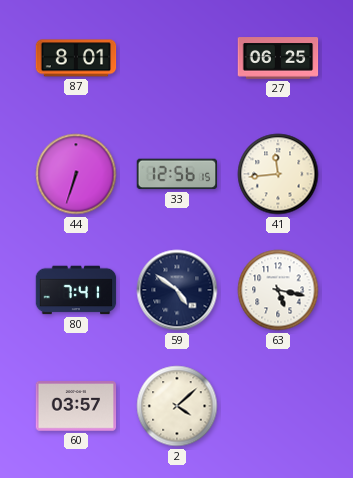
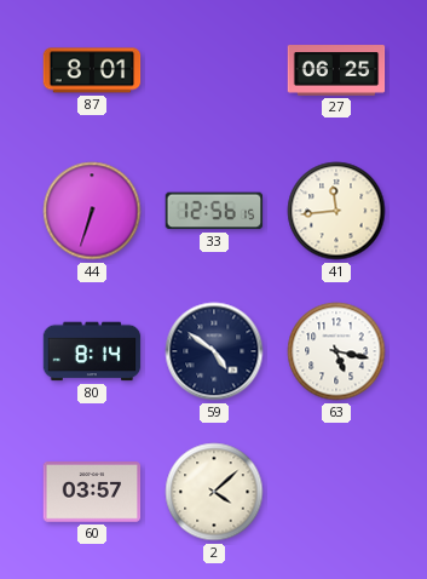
80: 7:41 -> 8:14
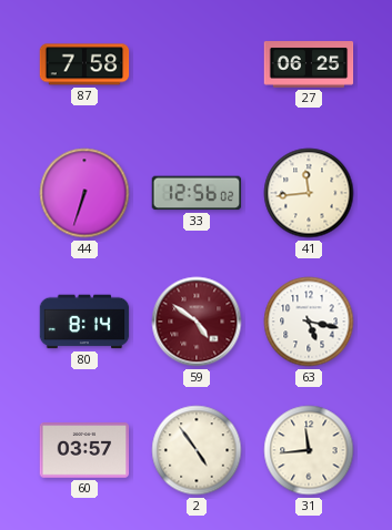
87: 8:01 -> 7:58
33: 12:56:15 -> 12:56:02
59 dial: navy -> burgundy
2: 4:08 -> 4:54
31: none -> 11:44
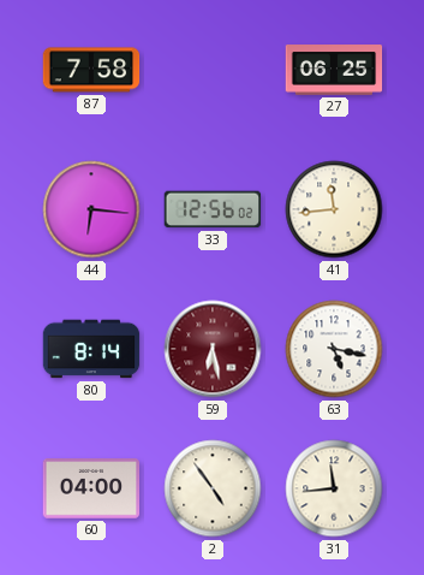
44: 6:33 -> 6:16
59: 4:51 -> 6:28
60: 03:57 -> 04:00
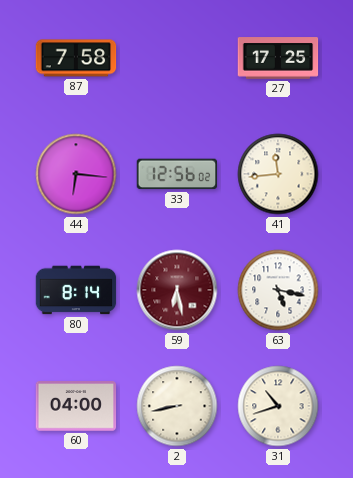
27: 06:25 -> 17:25
2: 4:54 -> 8:43
31: 11:44 -> 10:42
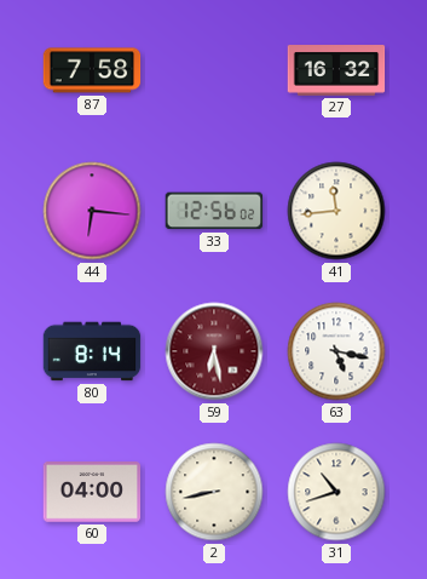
27: 17:25 -> 16:32
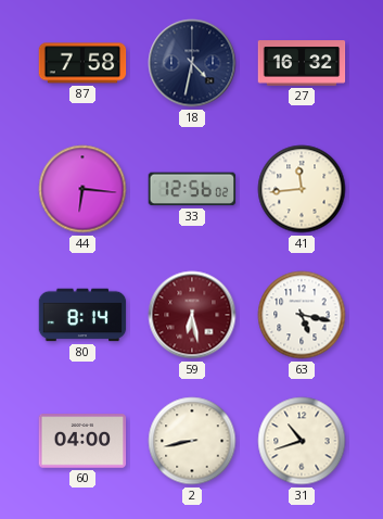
18: none -> 4:32
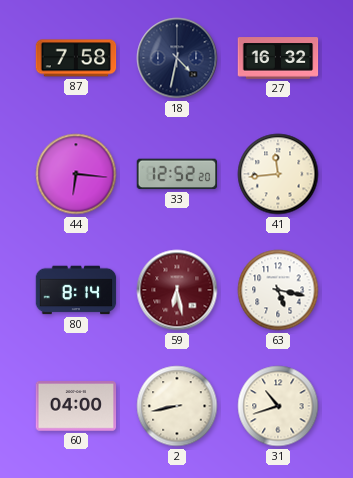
33: 12:56 -> 12:52
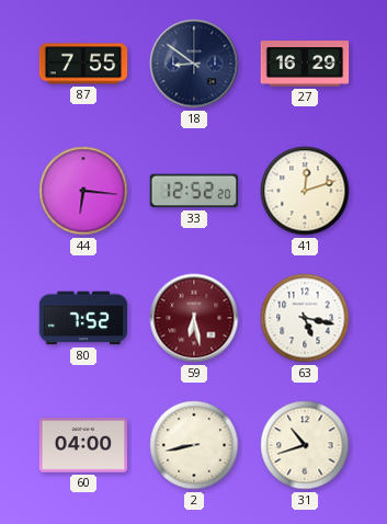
87: 7:58 -> 7:55
18: 4:32 -> 8:51
27: 16:32 -> 16:29
41: 11:44 -> 12:12
80: 8:14 -> 7:52
